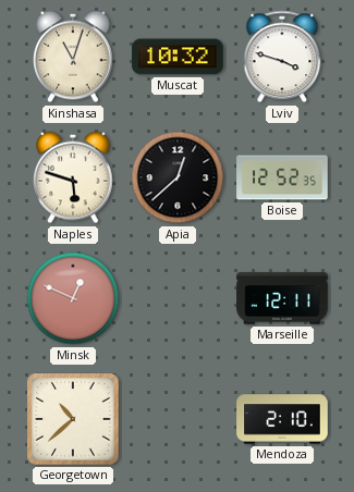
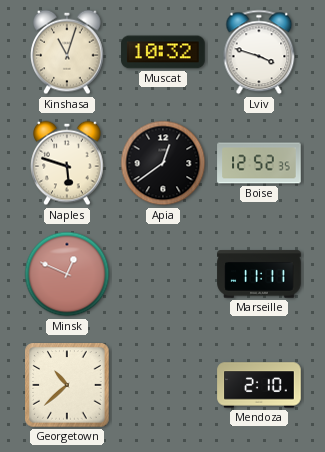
Apia: 12:38 -> 12:39
Marseille: 12:11 -> 11:11
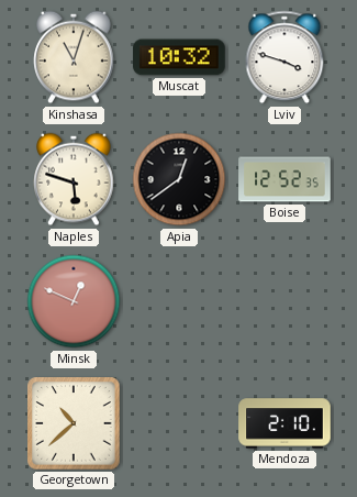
Marseille: 11:11 -> none
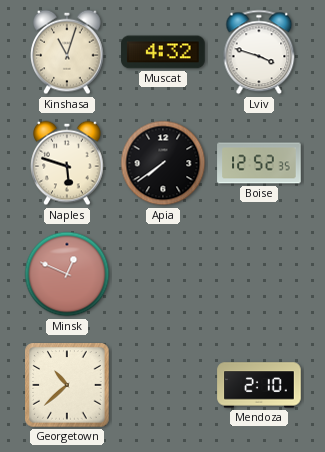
Muscat: 10:32 -> 4:32
Apia: 12:39 -> 7:39
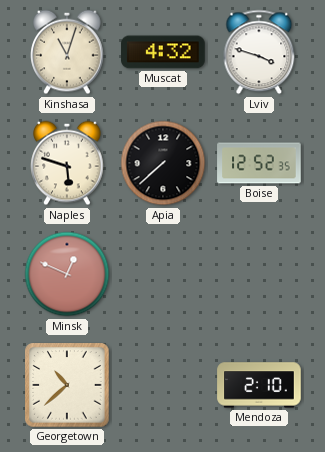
Apia: 7:39 -> 7:38
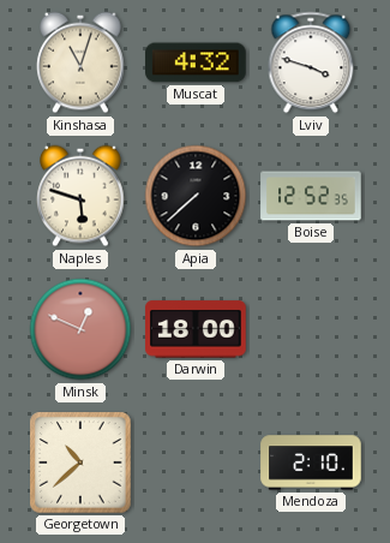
Darwin: none -> 18:00
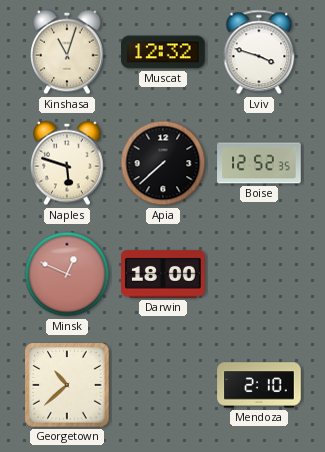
Muscat: 4:32 -> 12:32
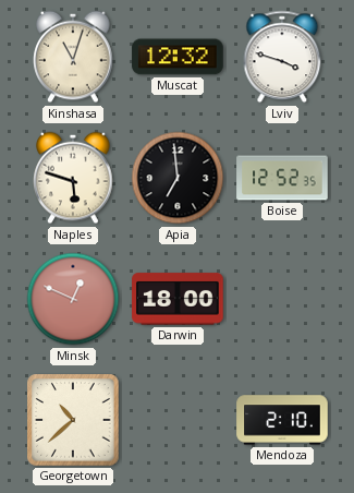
Apia: 7:38 -> 6:59
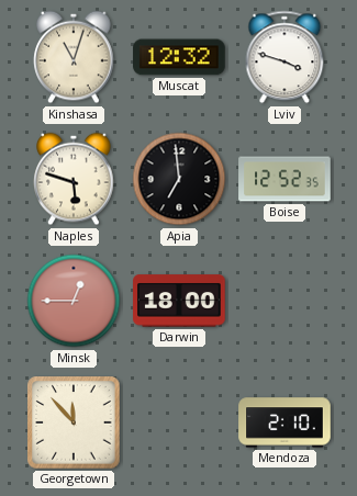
Minsk: 12:49 -> 12:45
Georgetown: 10:38 -> 11:53
